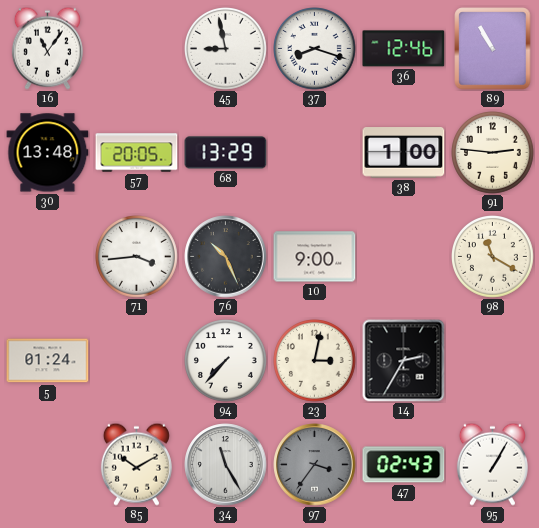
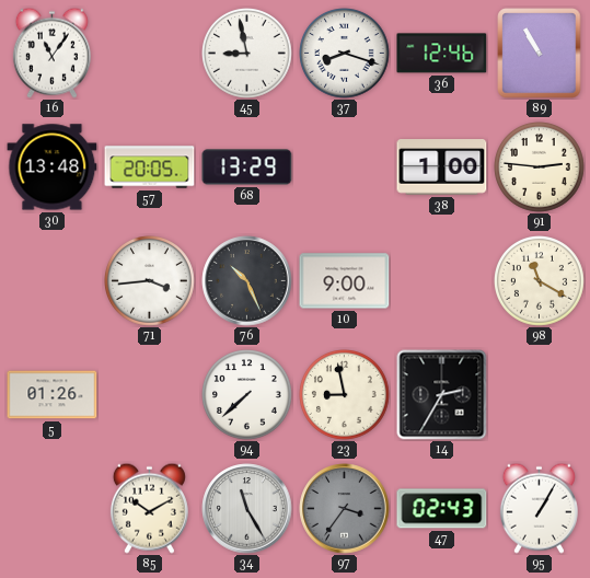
5: 01:24 -> 01:26
94: 7:37 -> 7:38
23: 3:02 -> 8:58
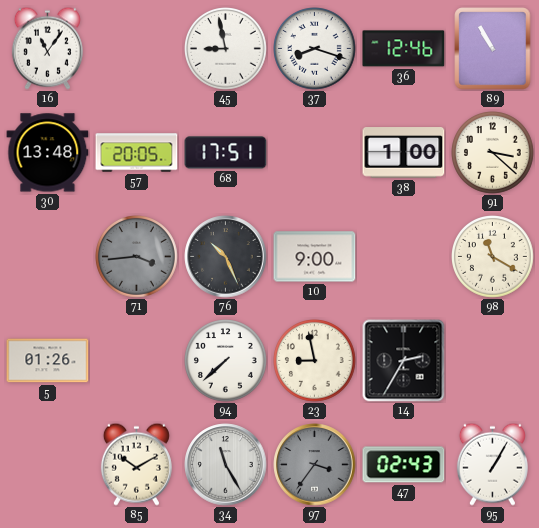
68: 13:29 -> 17:51
91: 2:46 -> 3:22
71 dial: white -> grey
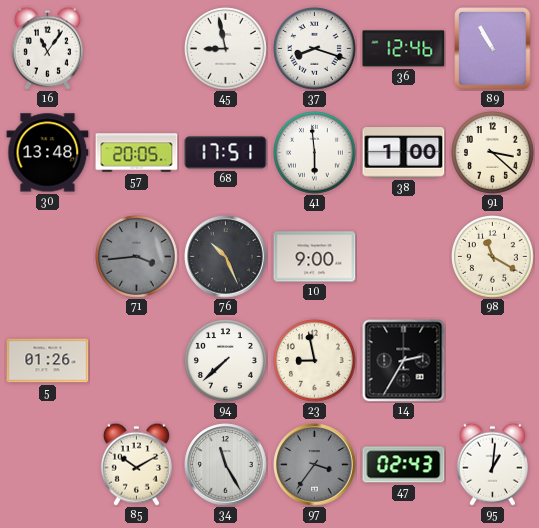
41: none -> 5:59
95: 1:05 -> 1:01
